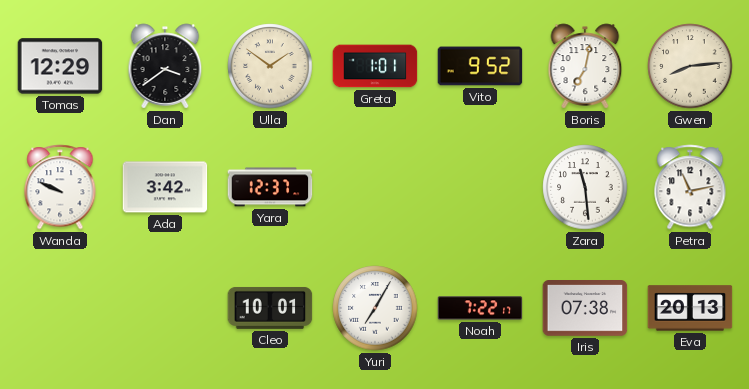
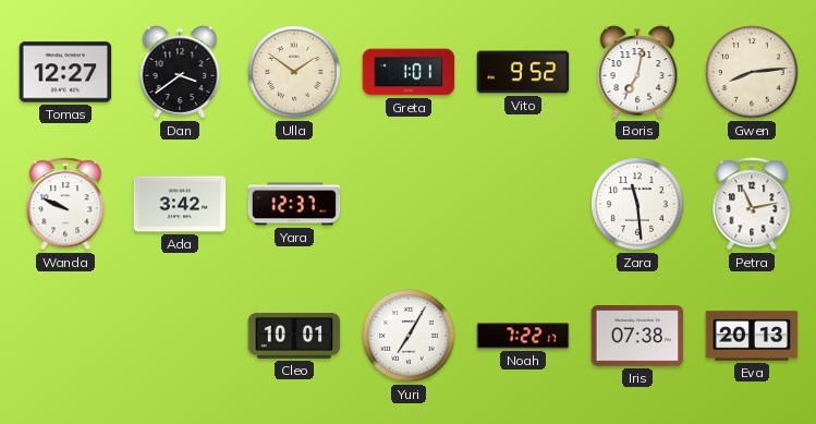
Tomas: 12:29 -> 12:27
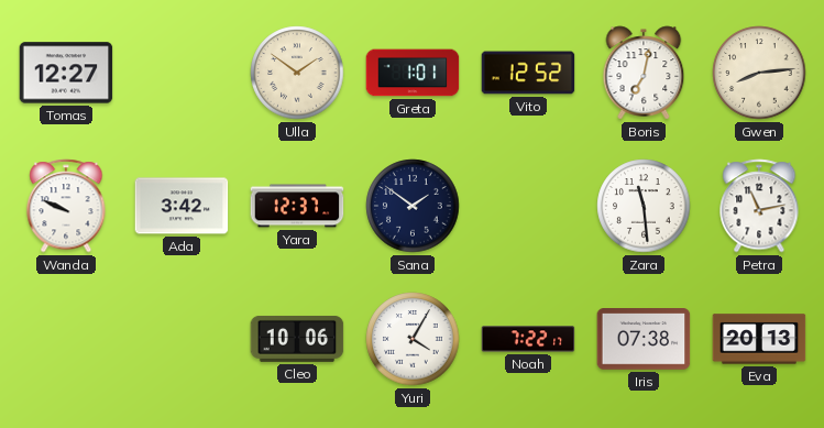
Dan: 3:39 -> none
Vito: 9:52 -> 12:52
Sana: none -> 1:51
Cleo: 10:01 -> 10:06
Yuri: 7:05 -> 4:05
